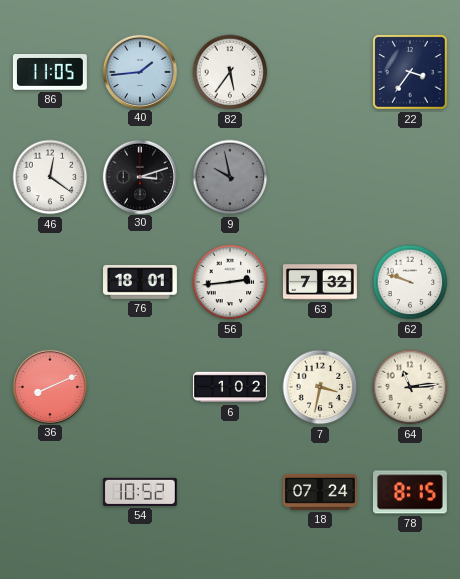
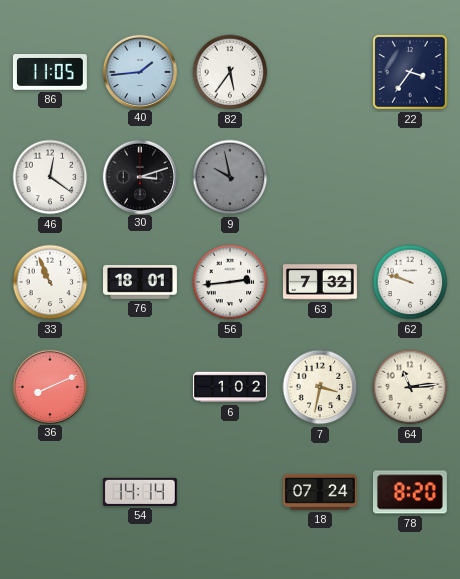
33: none -> 10:56
54: 10:52 -> 14:14
78: 8:15 -> 8:20
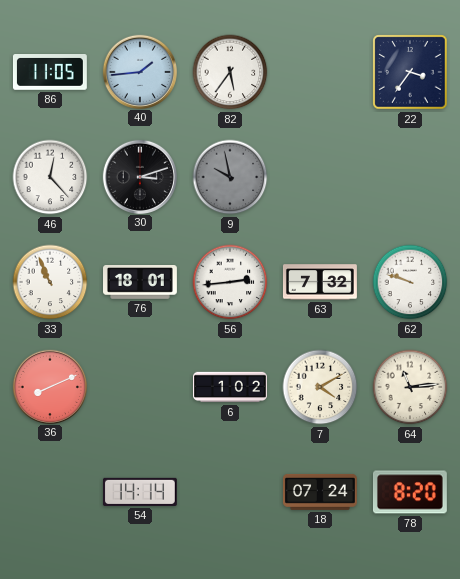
46: 12:21 -> 12:23
7: 3:32 -> 4:10
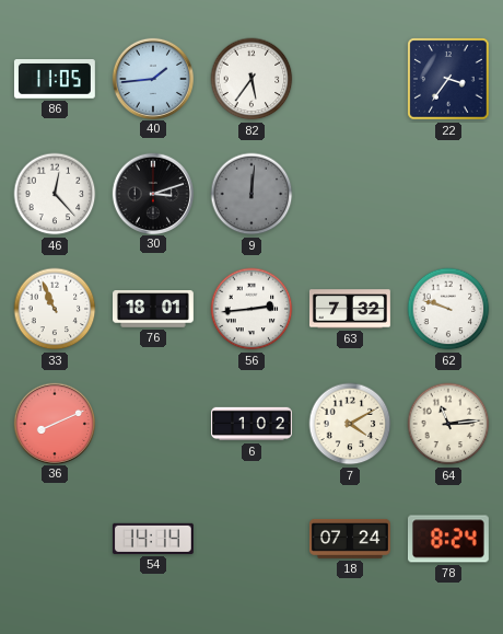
9: 9:58 -> 12:01
78: 8:20 -> 8:24
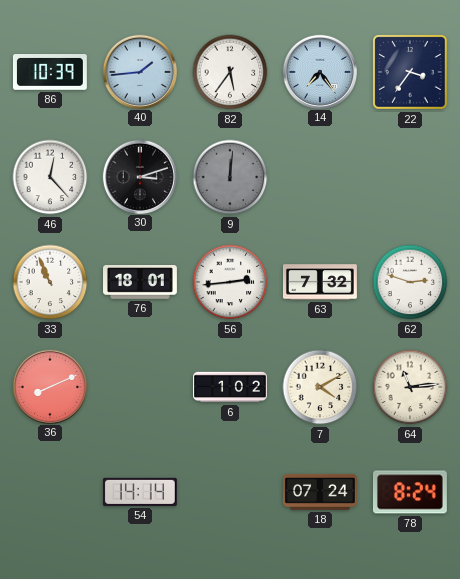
86: 11:05 -> 10:39
14: none -> 7:24
62: 9:48 -> 2:48
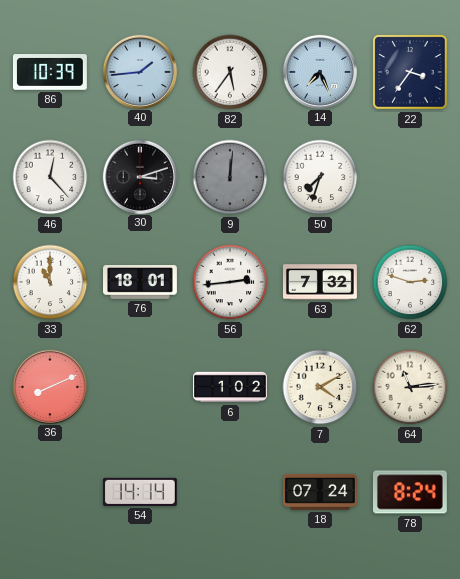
14: 7:24 -> 7:26
50: none -> 7:33
33: 10:56 -> 11:00
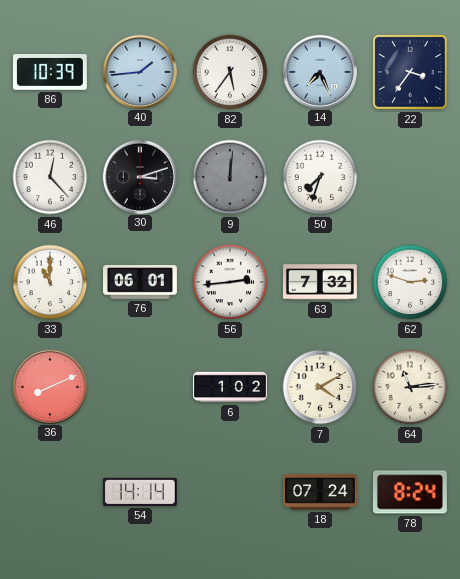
76: 18:01 -> 06:01
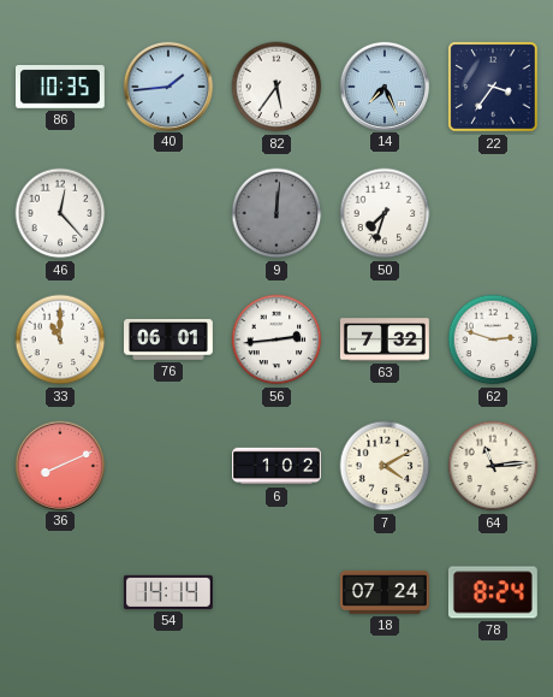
86: 10:39 -> 10:35
30: 3:12 -> none
